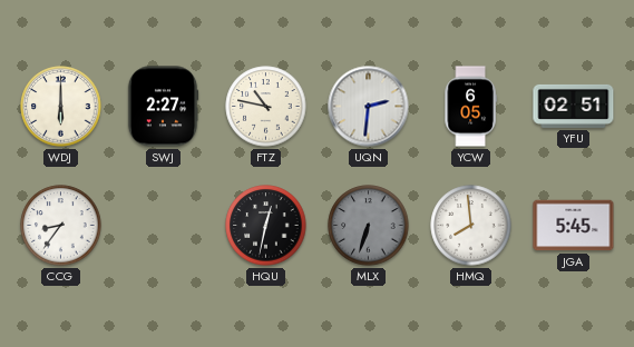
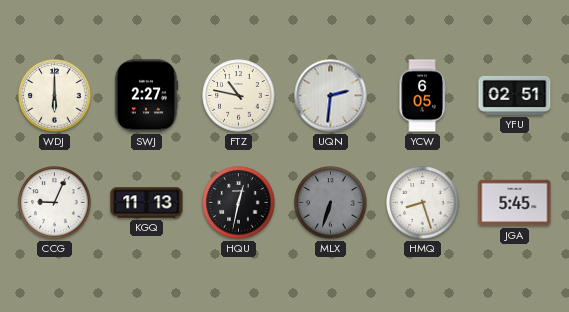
CCG: 8:36 -> 9:04
KGQ: none -> 11:13
HMQ: 7:59 -> 8:27
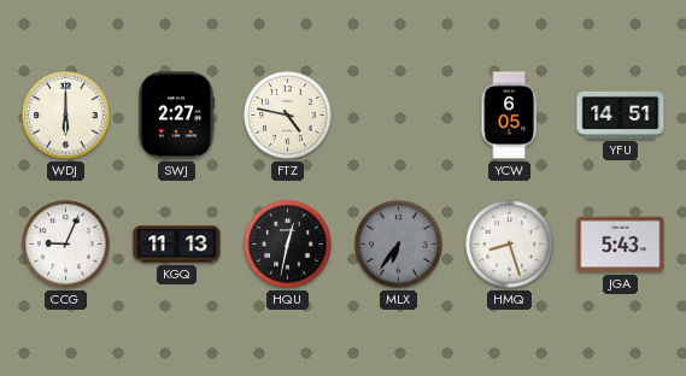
FTZ: 10:47 -> 4:47
UQN: 2:31 -> none
YFU: 02:51 -> 14:51
MLX: 6:33 -> 6:36
JGA: 5:45 -> 5:43
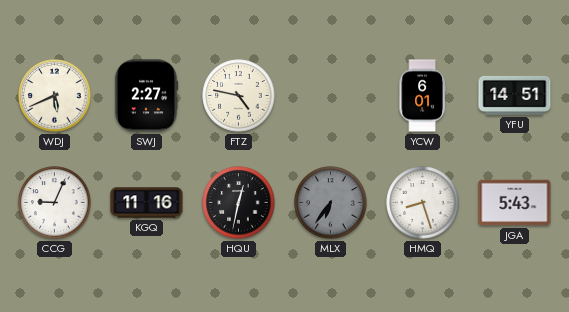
WDJ: 6:00 -> 5:41
YCW: 6:05 -> 6:01
KGQ: 11:13 -> 11:16
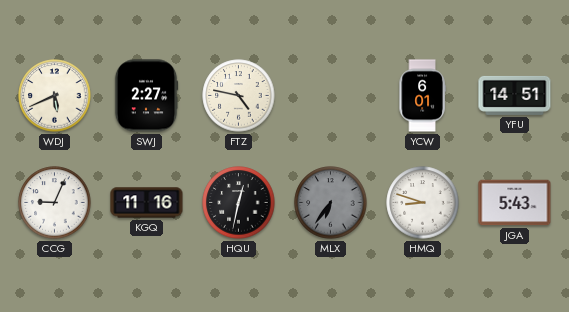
HMQ: 8:27 -> 8:48
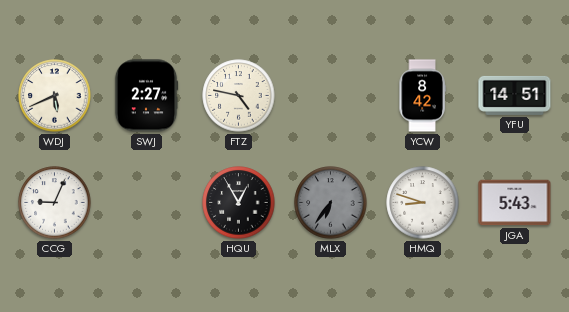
YCW: 6:01 -> 8:42
KGQ: 11:16 -> none
HQU: 12:32 -> 12:55
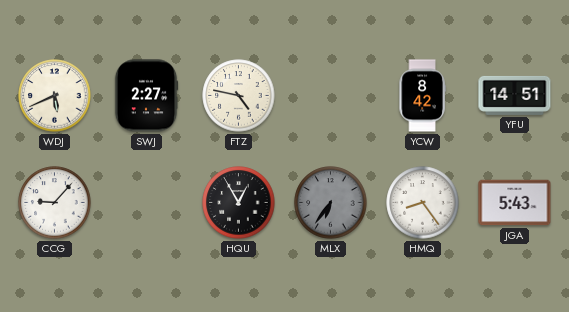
CCG: 9:04 -> 9:07
HMQ: 8:48 -> 8:24
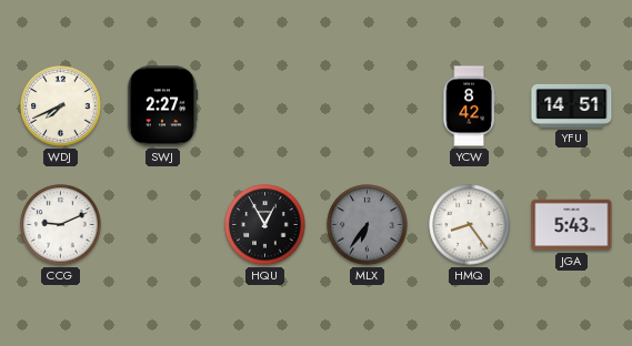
WDJ: 5:41 -> 7:41
FTZ: 4:47 -> none
CCG: 9:07 -> 9:11
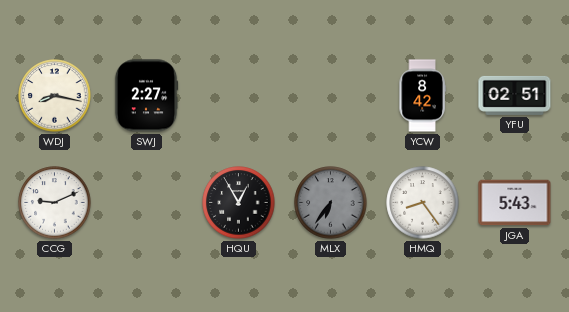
WDJ: 7:41 -> 8:17
YFU: 14:51 -> 02:51
